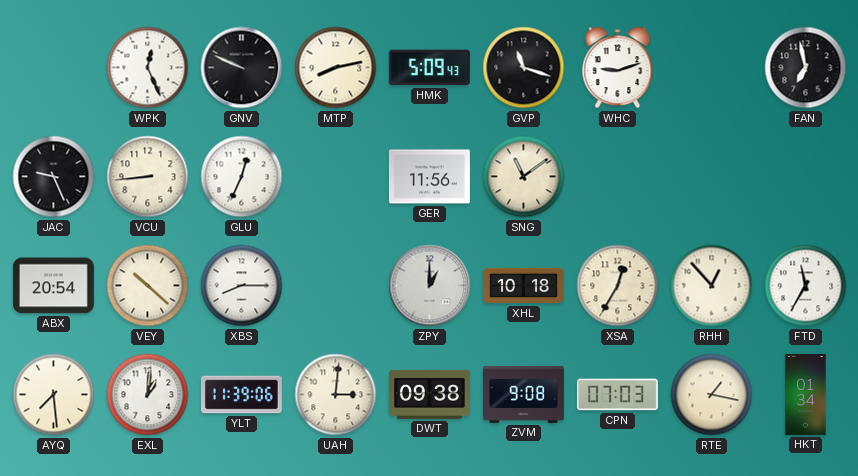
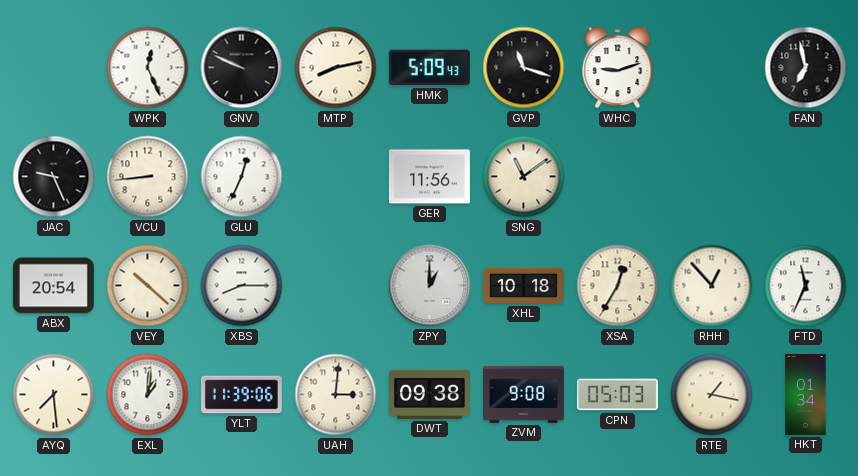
FTD: 11:35 -> 11:34
CPN: 07:03 -> 05:03
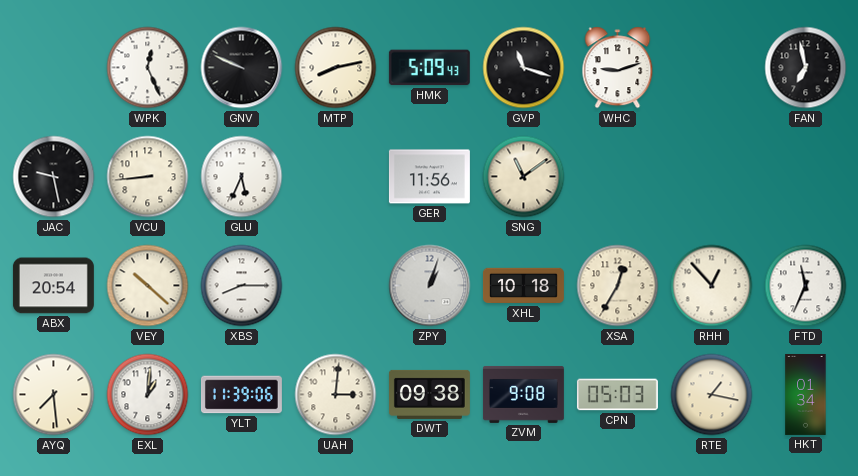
JAC: 9:26 -> 9:28
GLU: 12:34 -> 5:34
ZPY: 1:00 -> 1:03
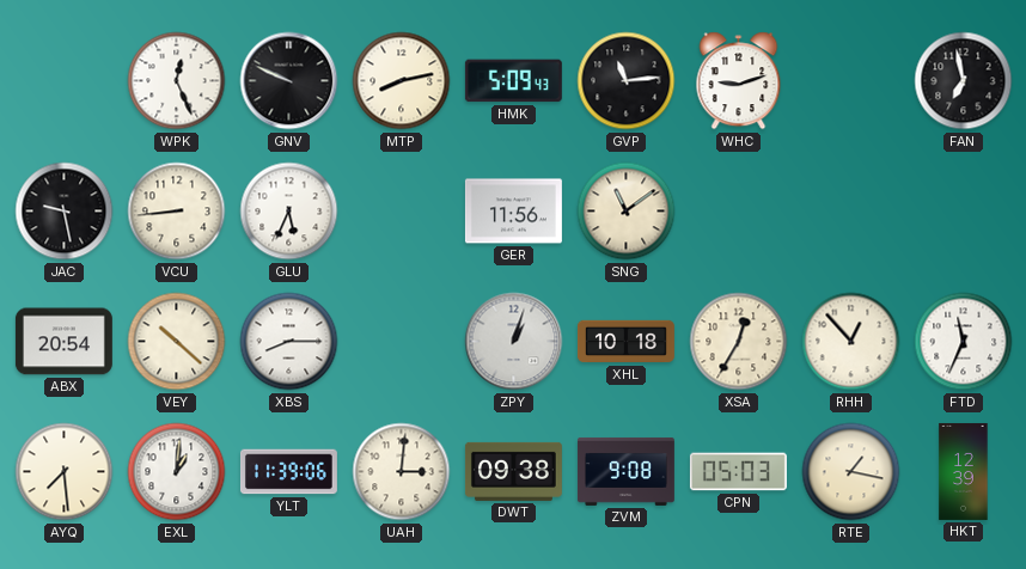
GVP: 11:18 -> 11:14
HKT: 01:34 -> 12:39
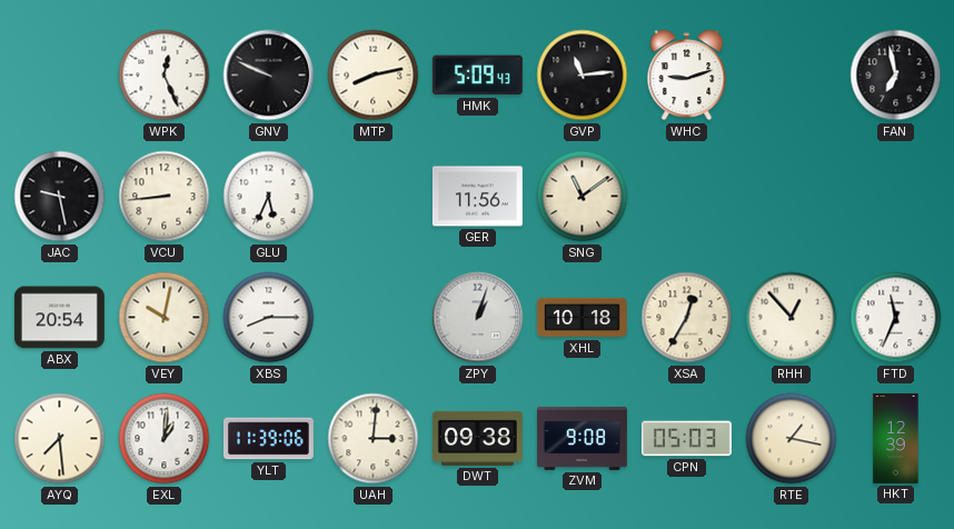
VEY: 10:22 -> 10:02
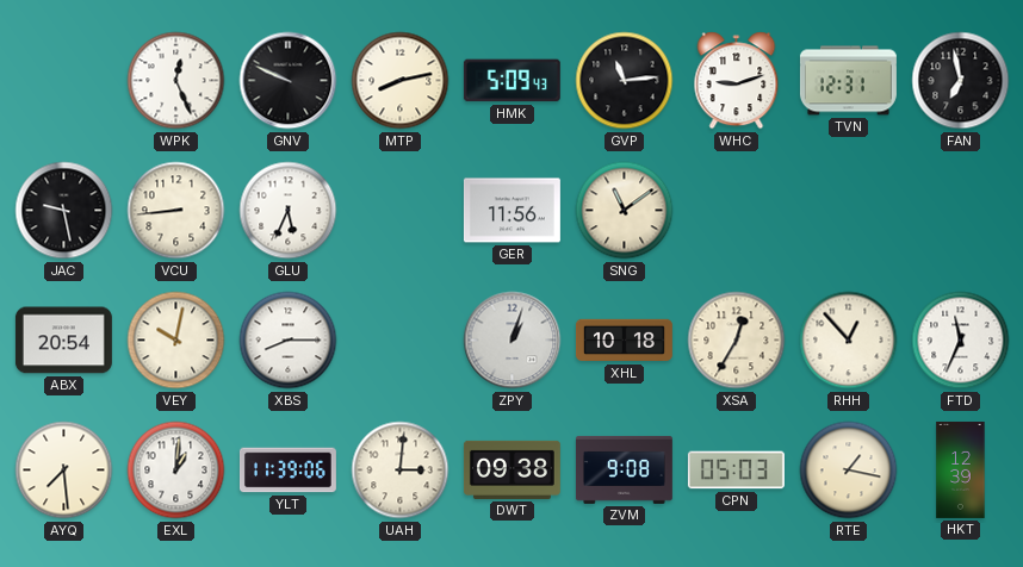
TVN: none -> 12:31
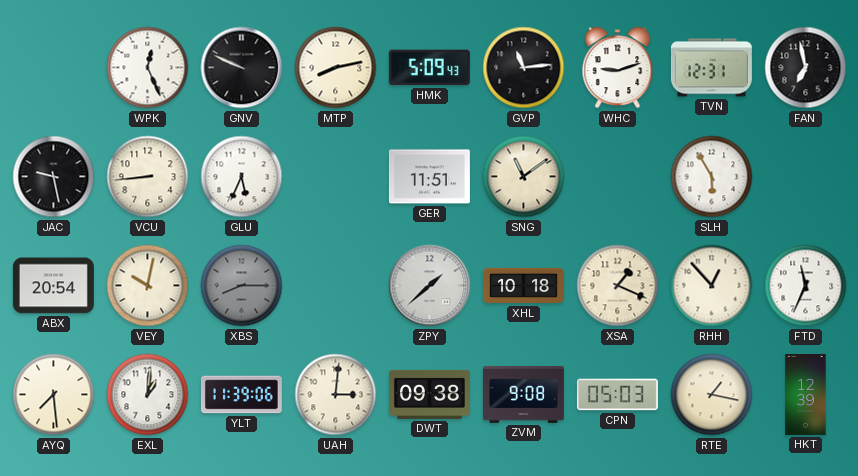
GER: 11:56 -> 11:51
SLH: none -> 5:55
XBS dial: white -> grey
ZPY: 1:03 -> 1:38
XSA: 12:35 -> 1:19
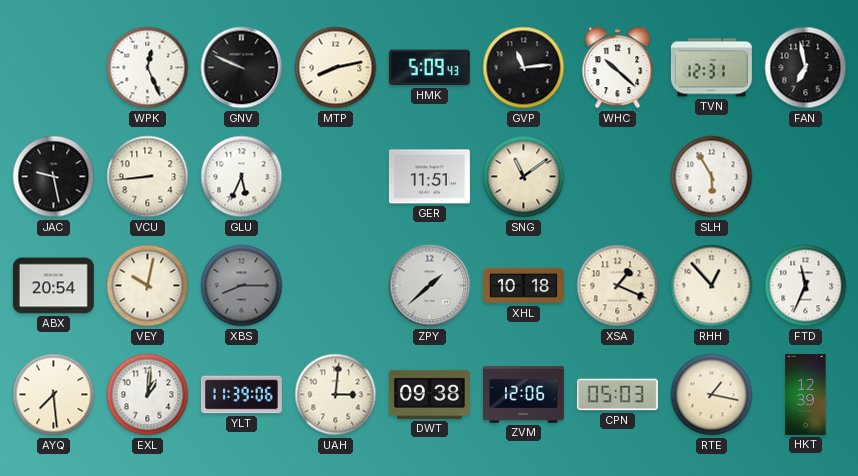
WHC: 9:12 -> 10:22
ZVM: 9:08 -> 12:06
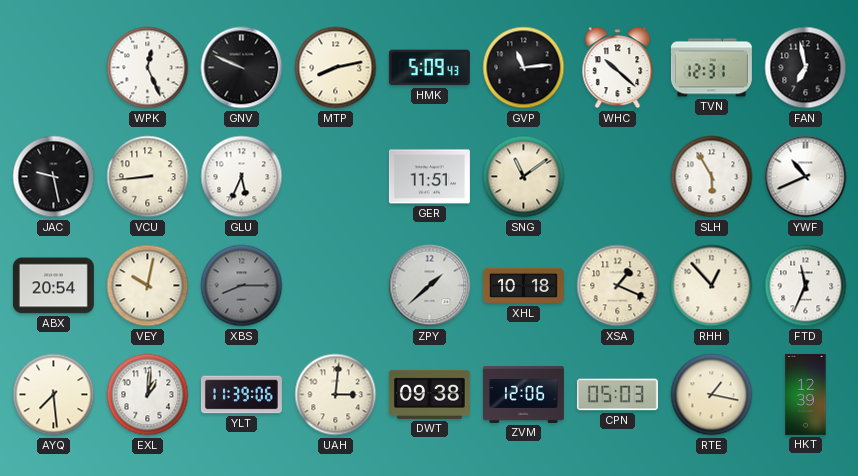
YWF: none -> 10:41
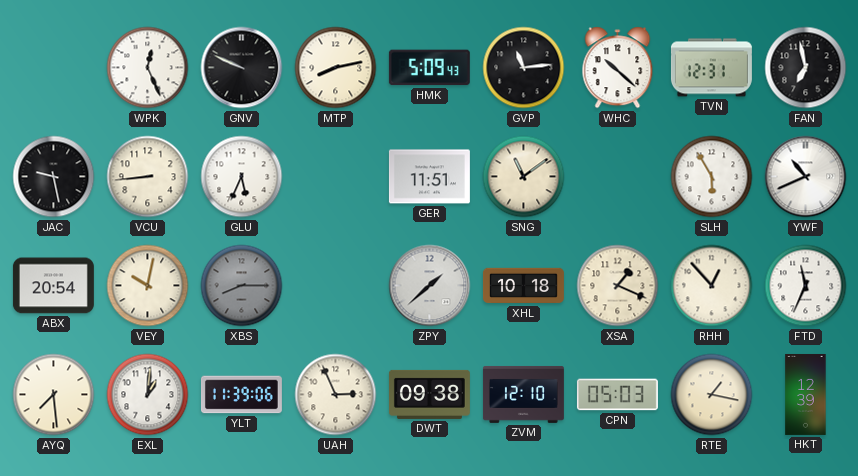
UAH: 3:01 -> 2:56
ZVM: 12:06 -> 12:10
